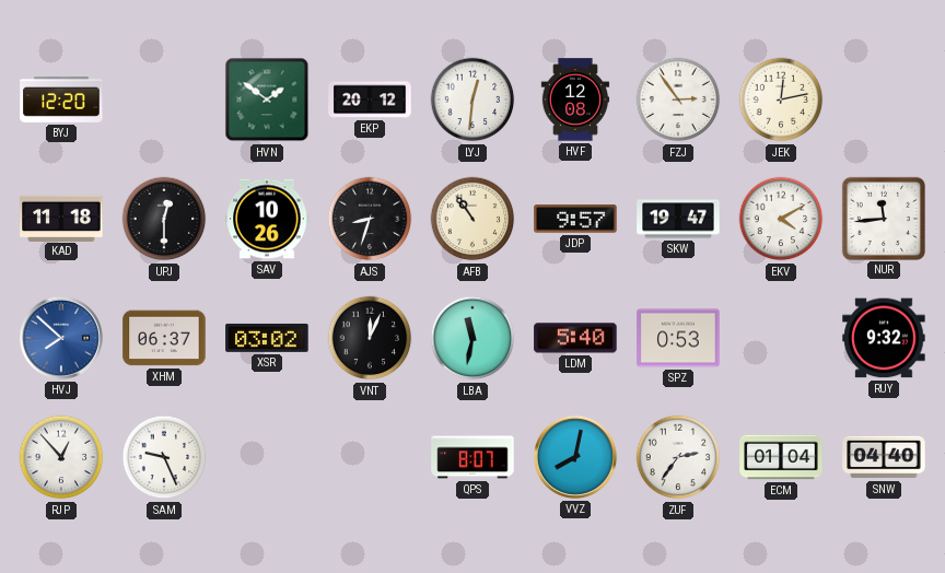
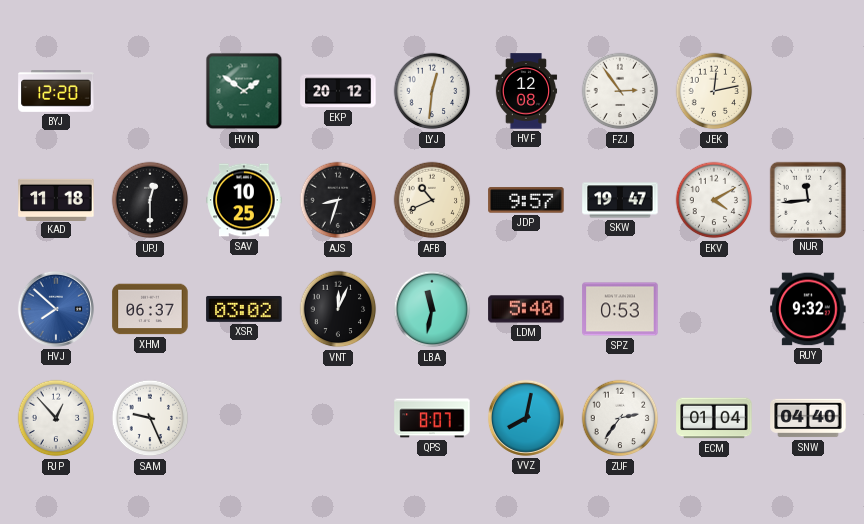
SAV: 10:26 -> 10:25
AFB: 10:54 -> 10:41
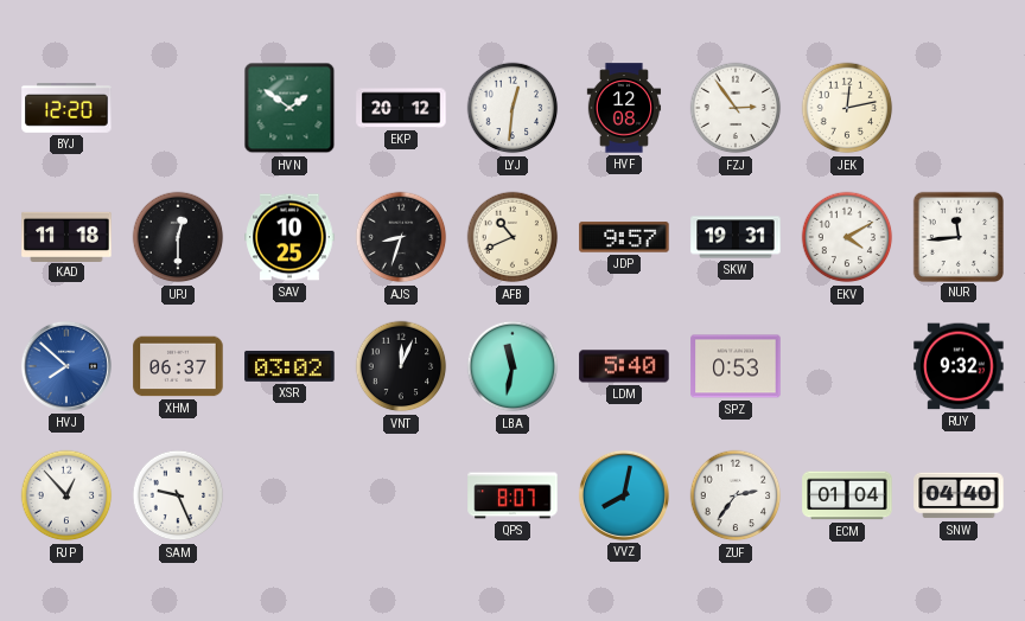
SKW: 19:47 -> 19:31
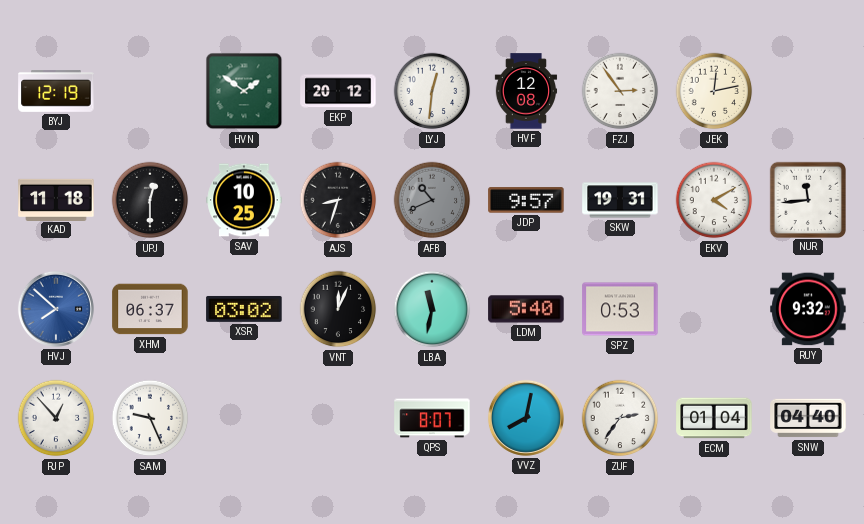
BYJ: 12:20 -> 12:19
AFB dial: cream -> grey
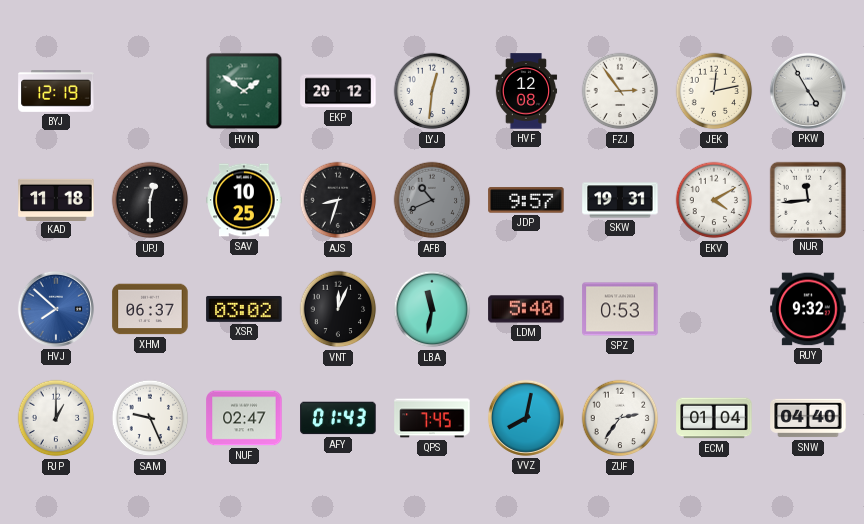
PKW: none -> 4:55
RJP: 12:53 -> 1:00
NUF: none -> 02:47
AFY: none -> 01:43
QPS: 8:07 -> 7:45
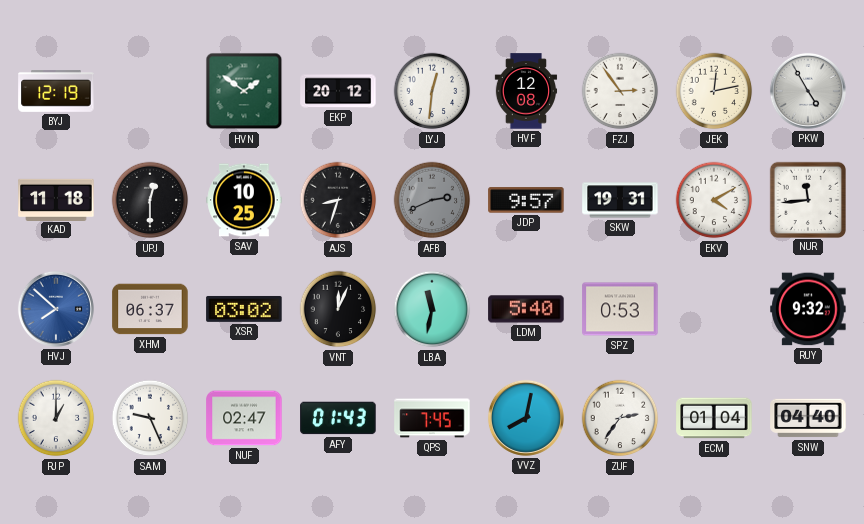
AFB: 10:41 -> 2:41
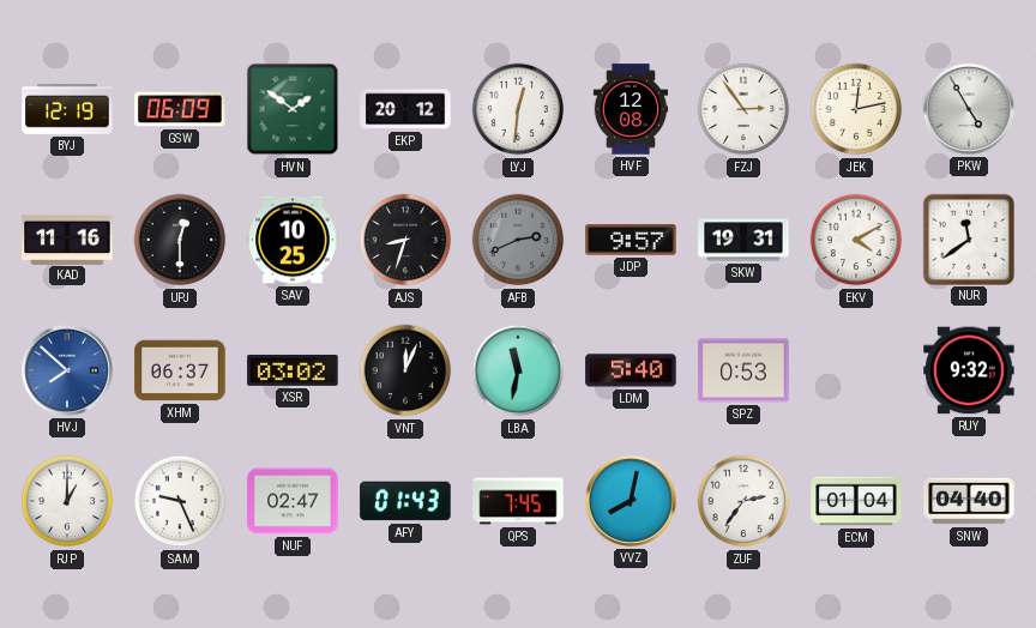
GSW: none -> 06:09
KAD: 11:18 -> 11:16
NUR: 11:44 -> 11:39
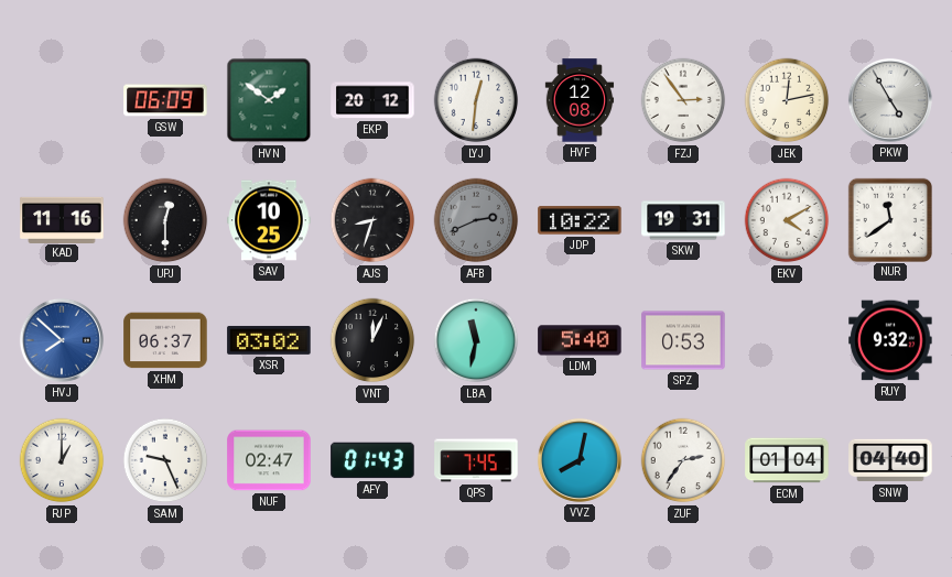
BYJ: 12:19 -> none
JDP: 9:57 -> 10:22
